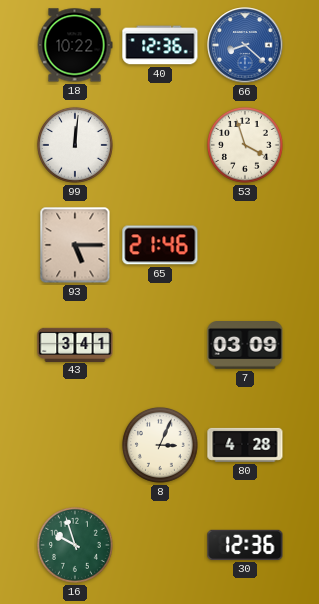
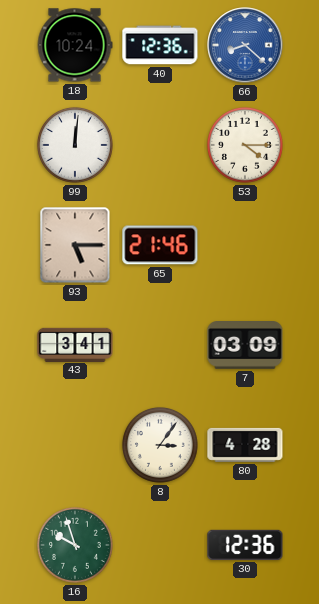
18: 10:22 -> 10:24
53: 3:57 -> 4:15
8: 3:04 -> 3:06
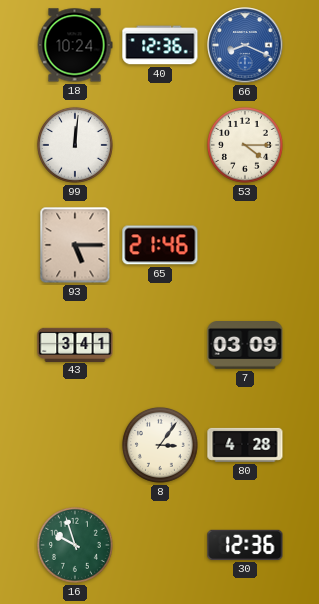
66: 8:22 -> 8:19
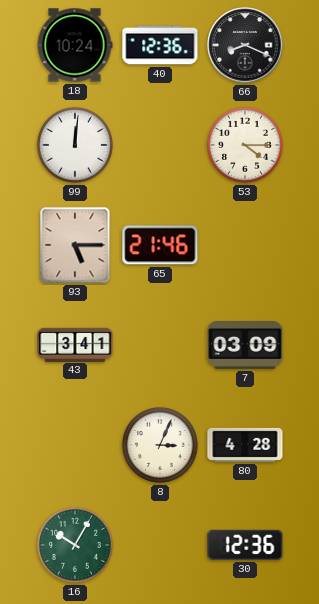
66 dial: blue -> black
8: 3:06 -> 3:04
16: 9:57 -> 10:05
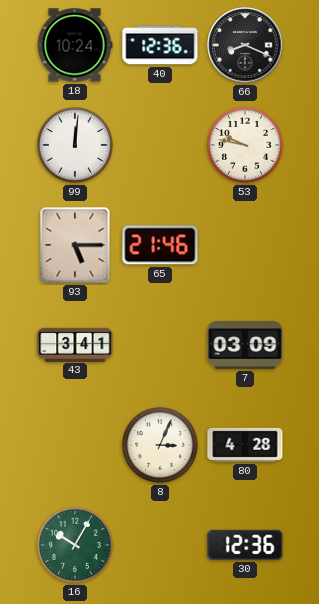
53: 4:15 -> 9:47
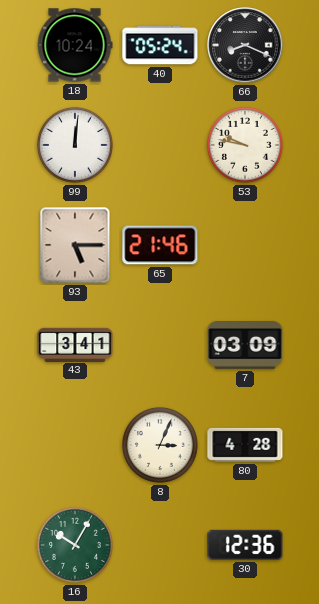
40: 12:36 -> 05:24
